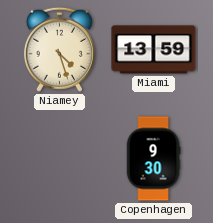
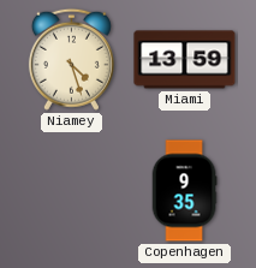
Copenhagen: 9:30 -> 9:35
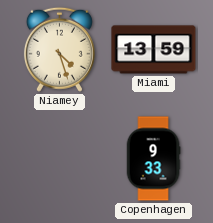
Copenhagen: 9:35 -> 9:33
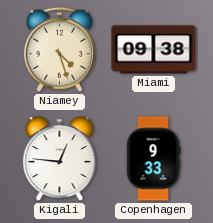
Miami: 13:59 -> 09:38
Kigali: none -> 12:46
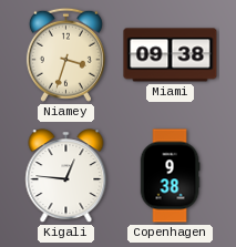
Niamey: 4:27 -> 3:33
Copenhagen: 9:33 -> 9:38
